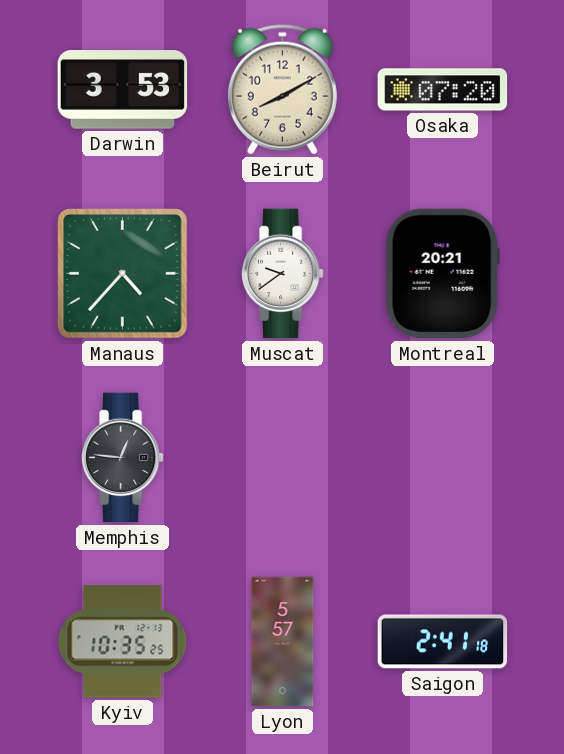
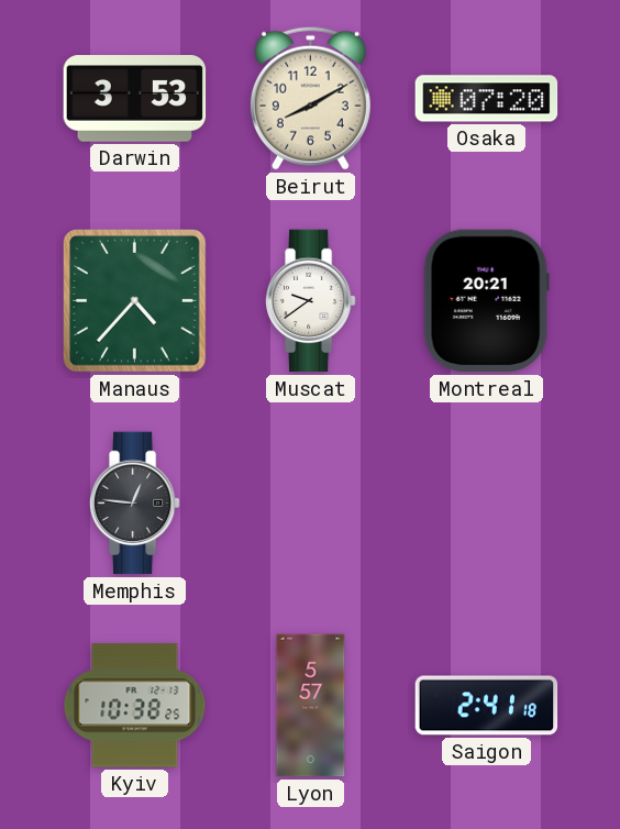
Kyiv: 10:35 -> 10:38
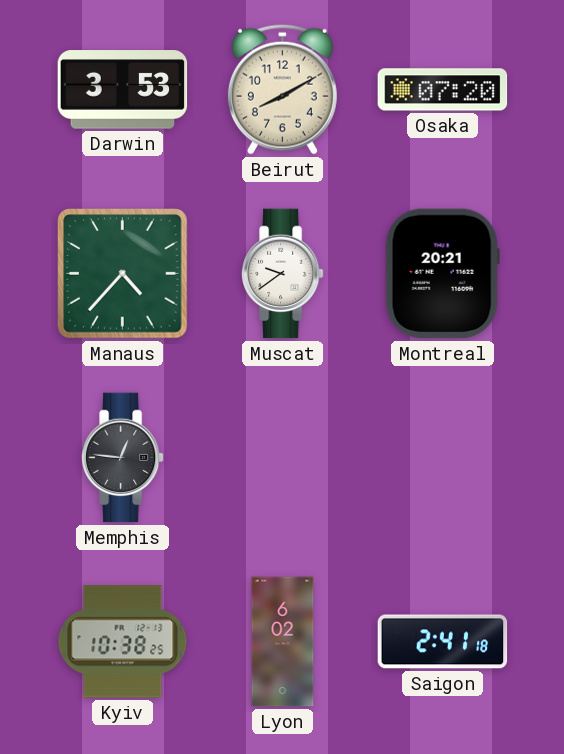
Lyon: 5:57 -> 6:02
